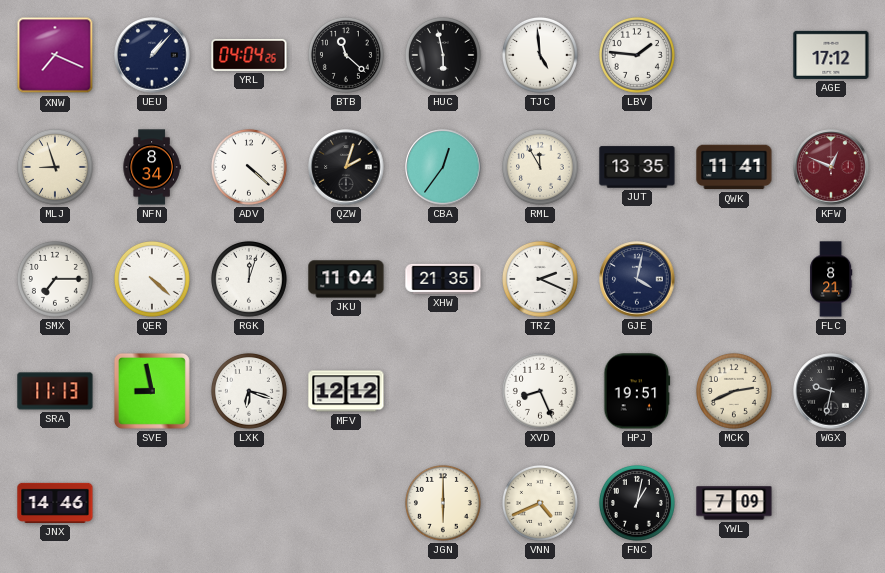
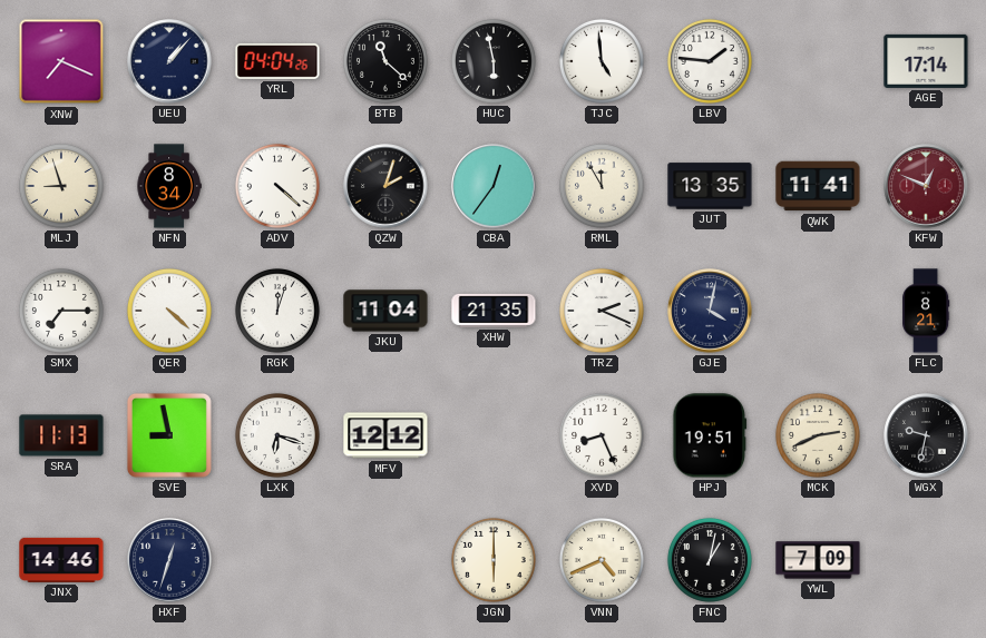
AGE: 17:12 -> 17:14
HXF: none -> 12:33
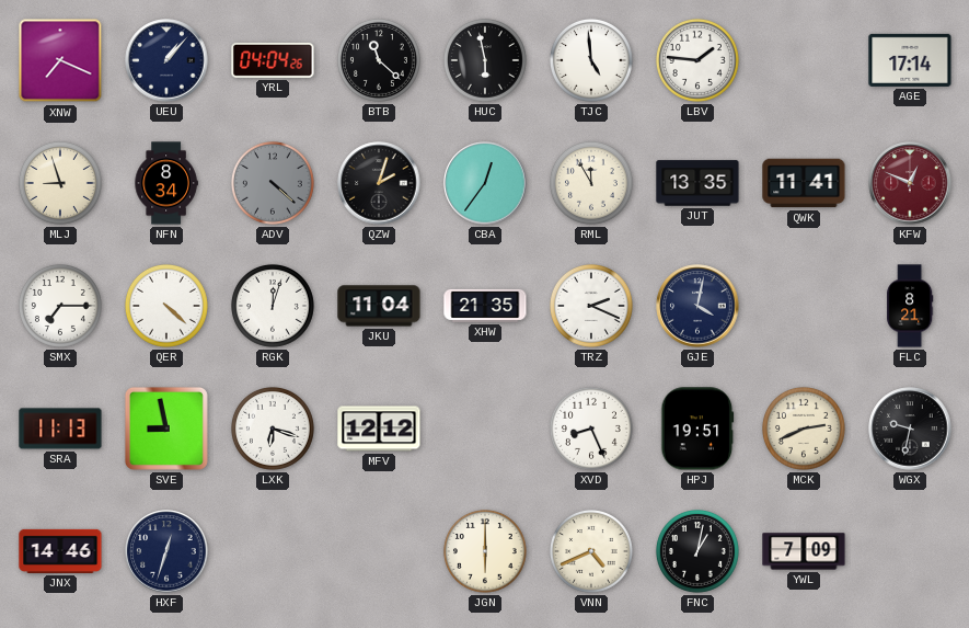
ADV dial: white -> grey
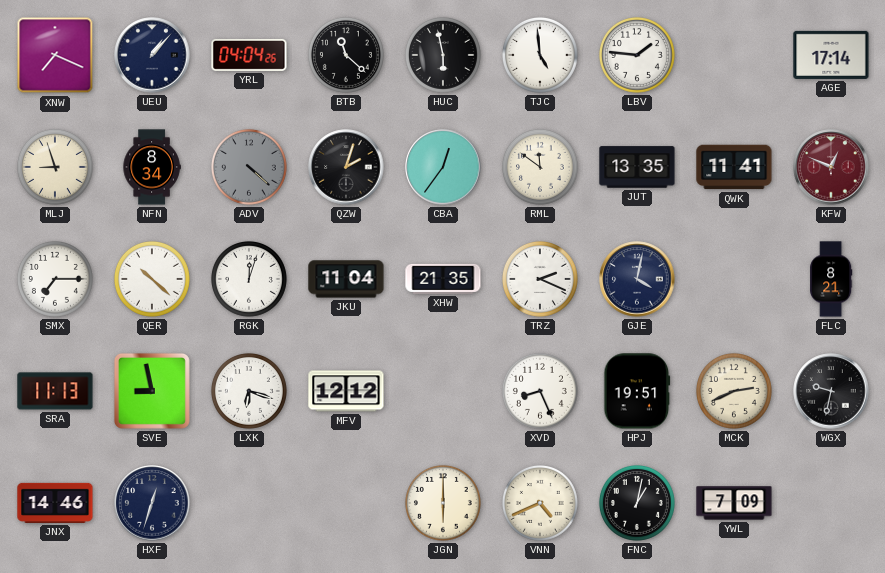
RML: 11:55 -> 11:51
QER: 4:22 -> 10:22
